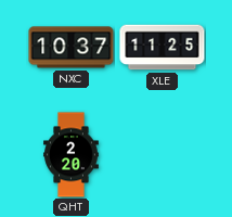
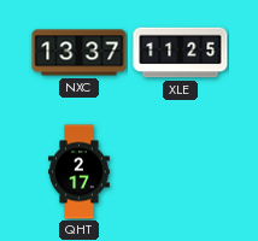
NXC: 10:37 -> 13:37
QHT: 2:20 -> 2:17
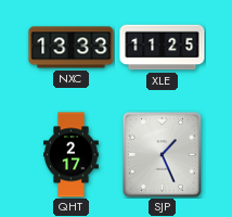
NXC: 13:37 -> 13:33
SJP: none -> 1:26
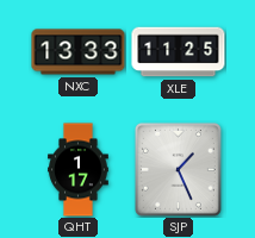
QHT: 2:17 -> 1:17
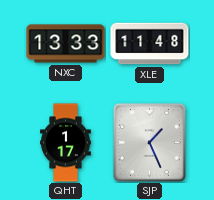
XLE: 11:25 -> 11:48
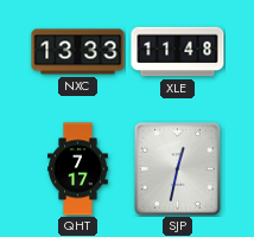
QHT: 1:17 -> 7:17
SJP: 1:26 -> 12:32
